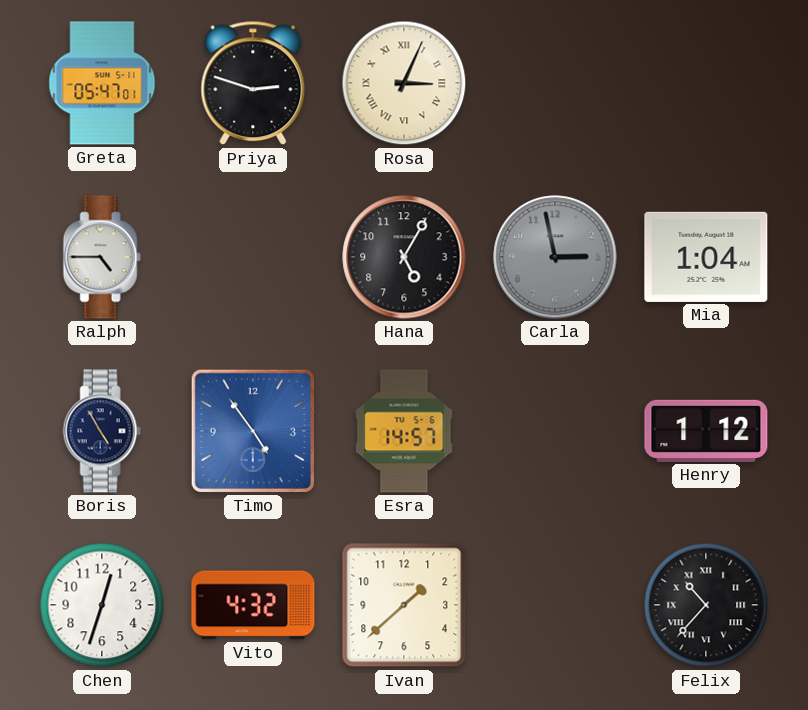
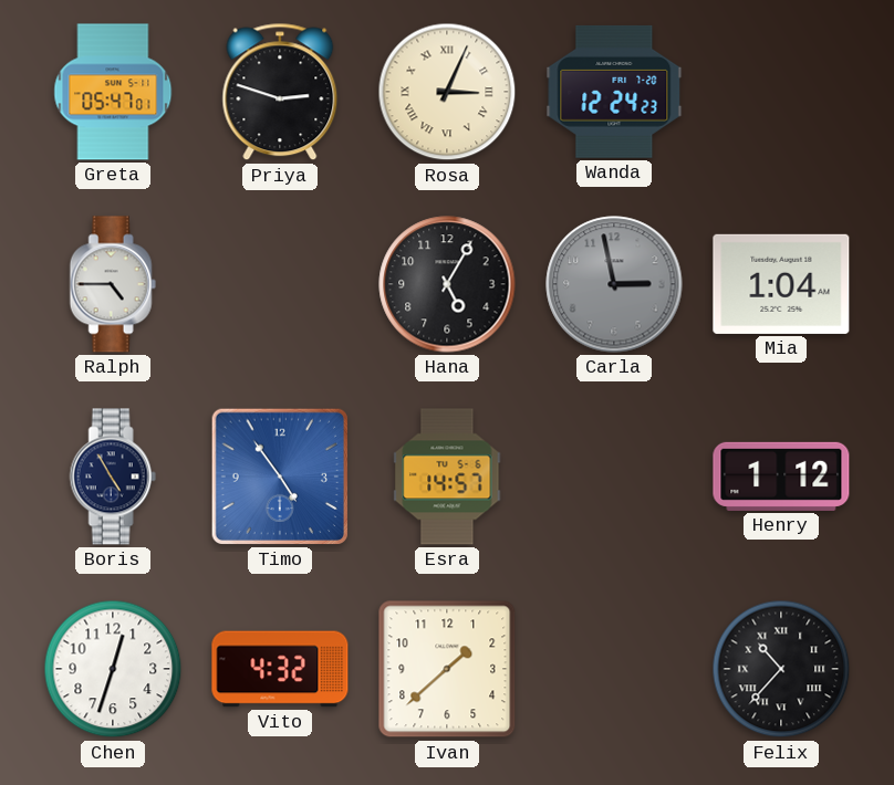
Wanda: none -> 12:24
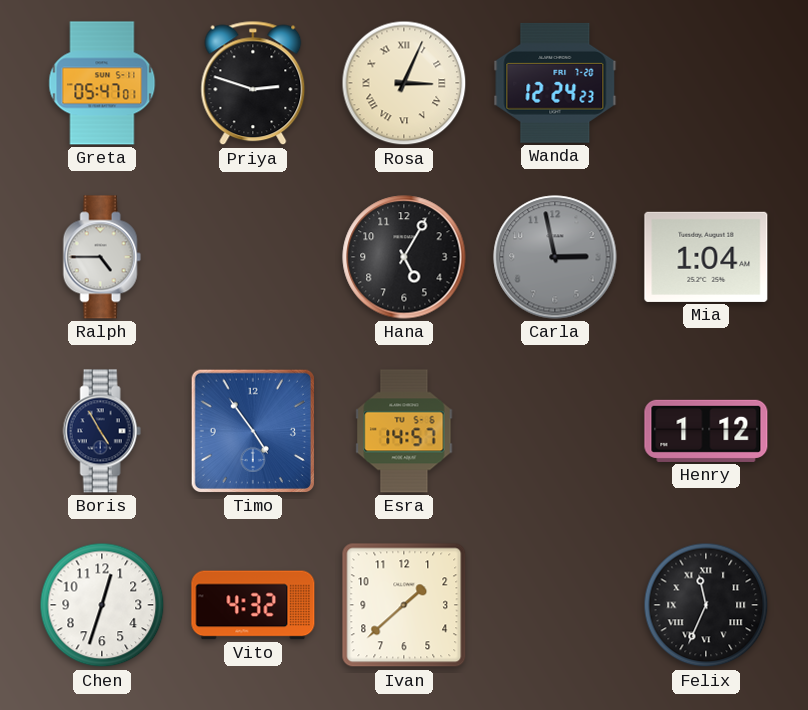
Felix: 10:37 -> 11:34
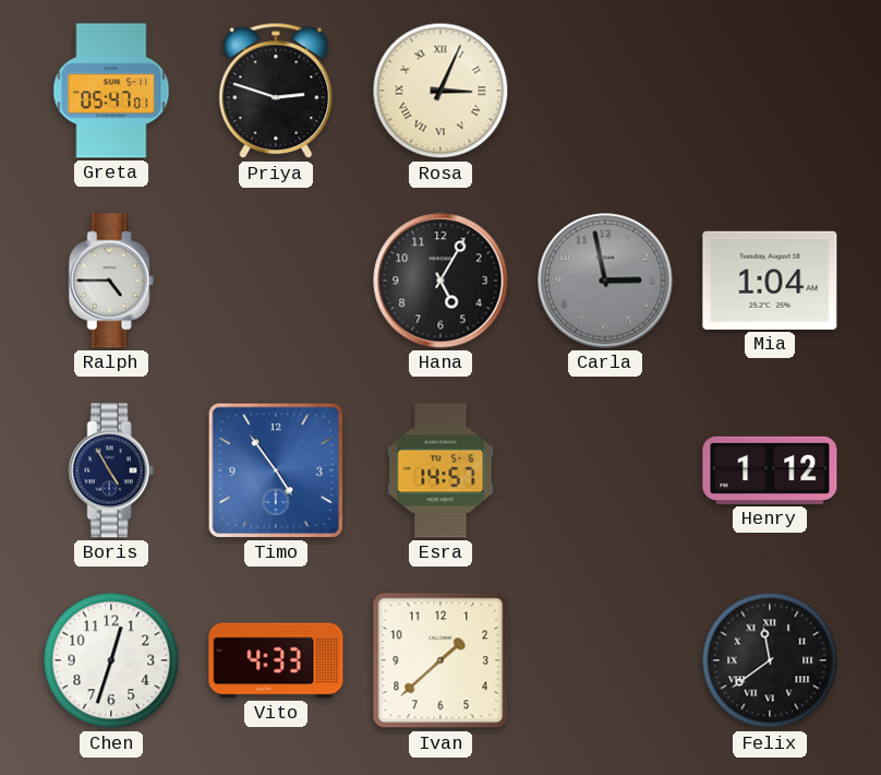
Wanda: 12:24 -> none
Vito: 4:32 -> 4:33
Felix: 11:34 -> 11:39
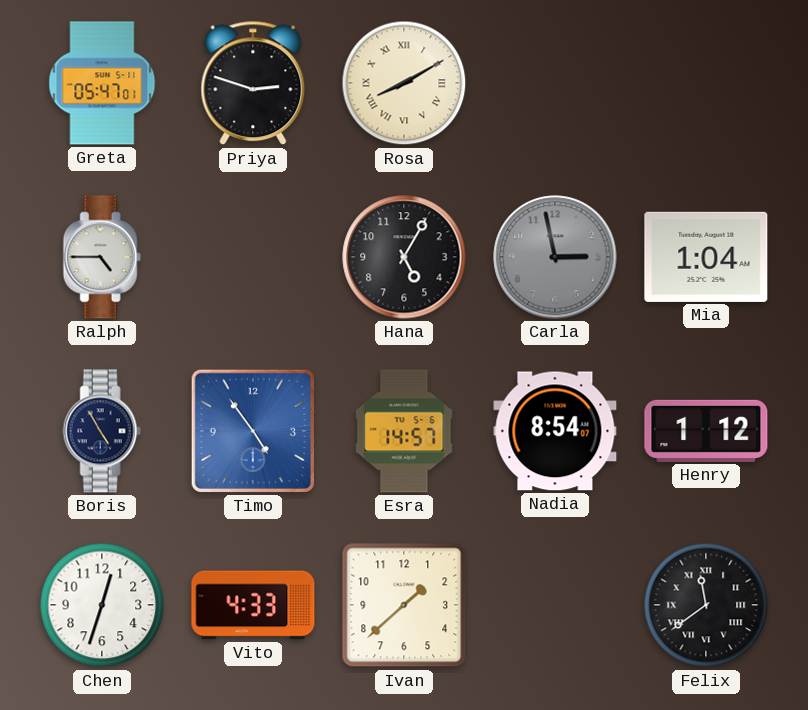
Rosa: 3:04 -> 8:10
Nadia: none -> 8:54
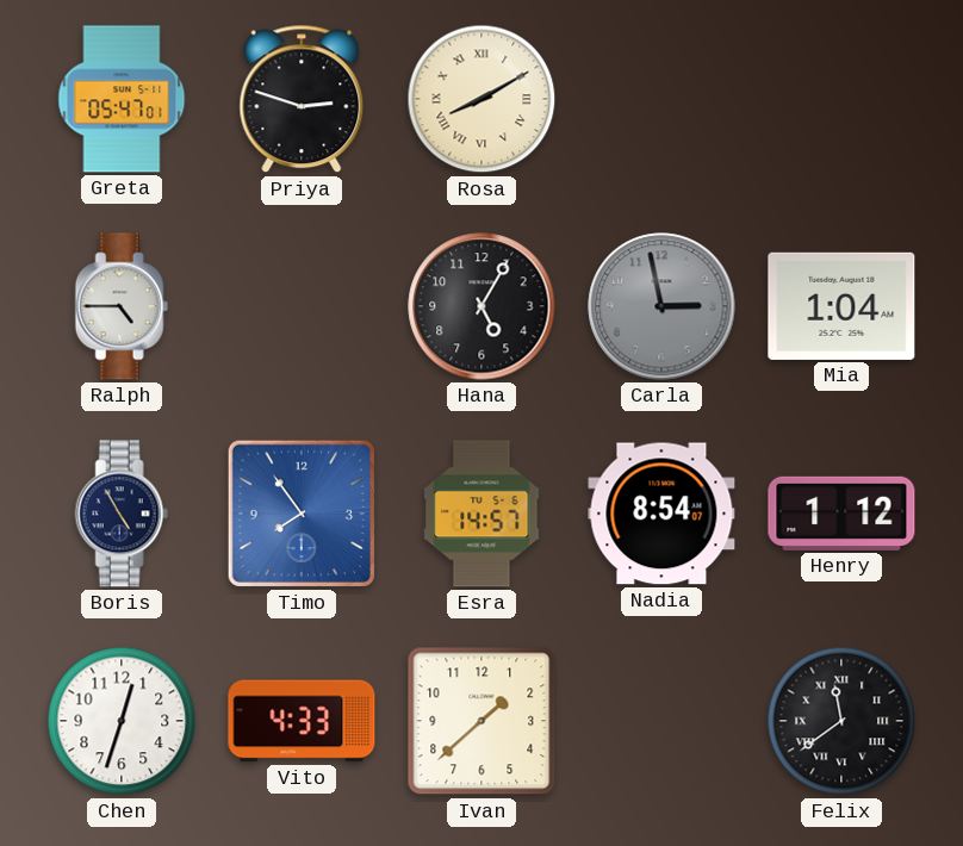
Timo: 4:54 -> 7:54
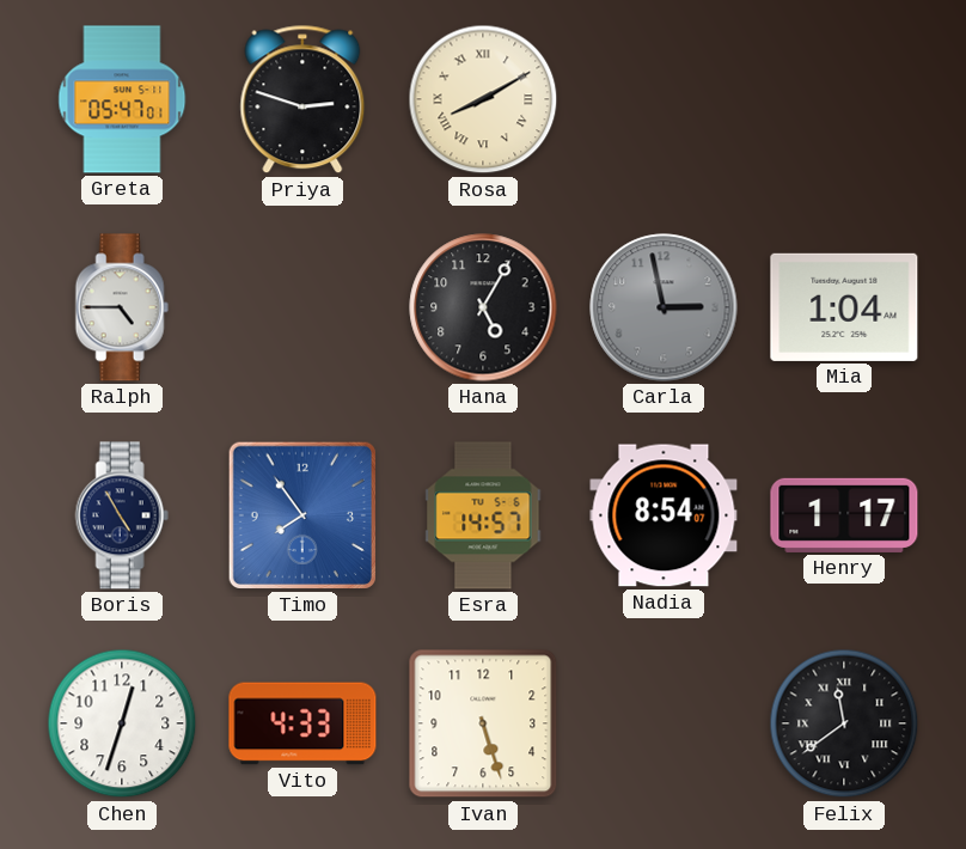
Henry: 1:12 -> 1:17
Ivan: 1:38 -> 5:27
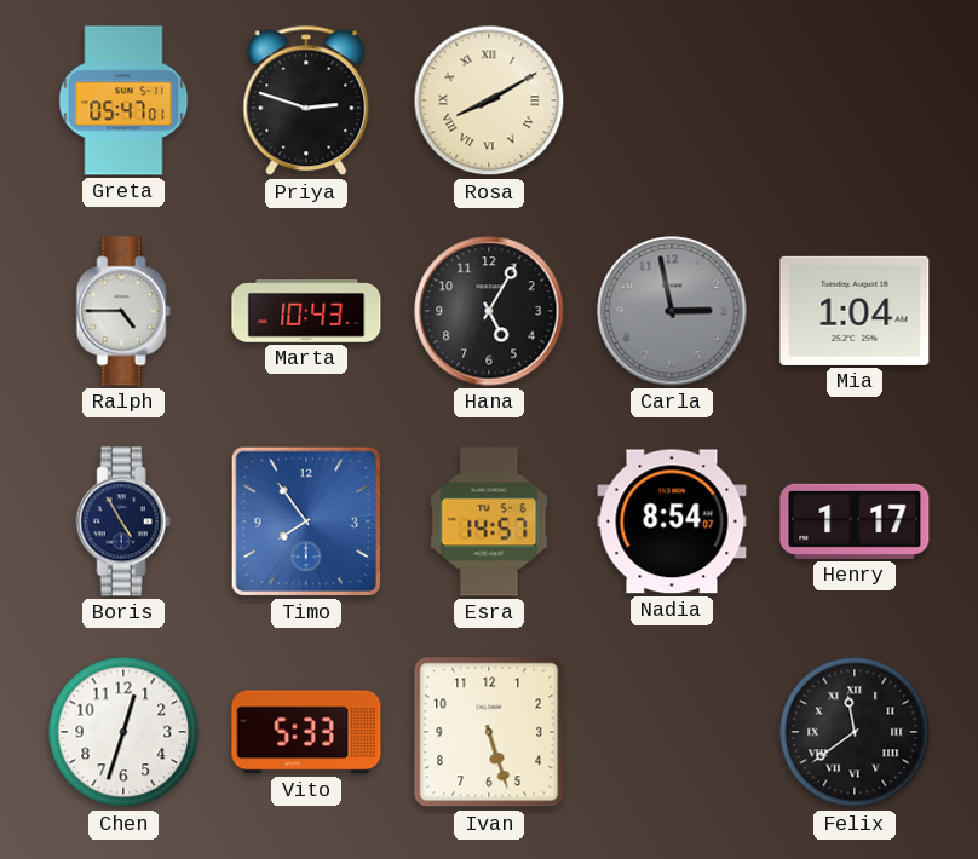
Marta: none -> 10:43
Vito: 4:33 -> 5:33
